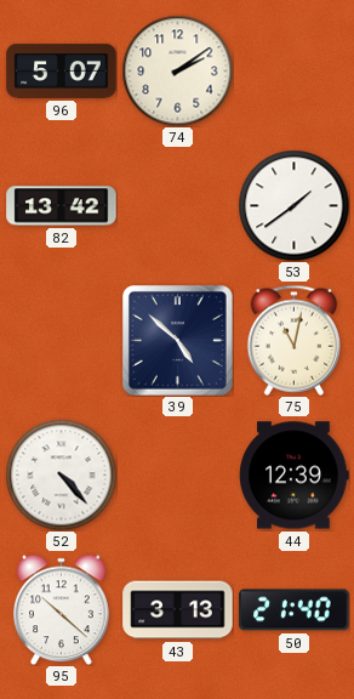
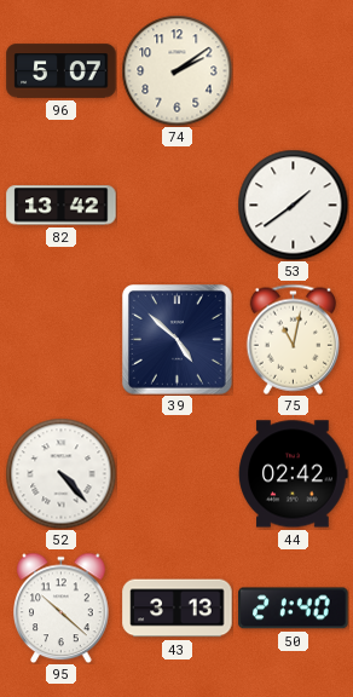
44: 12:39 -> 02:42
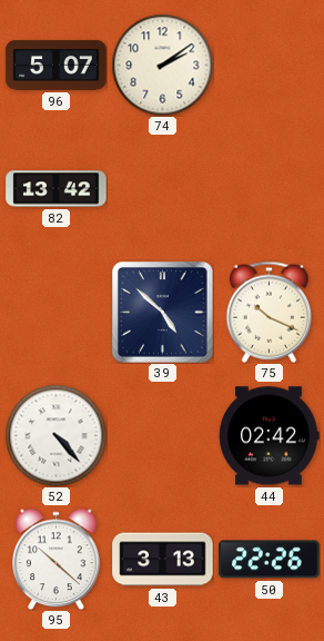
53: 1:39 -> none
75: 11:02 -> 10:19
50: 21:40 -> 22:26
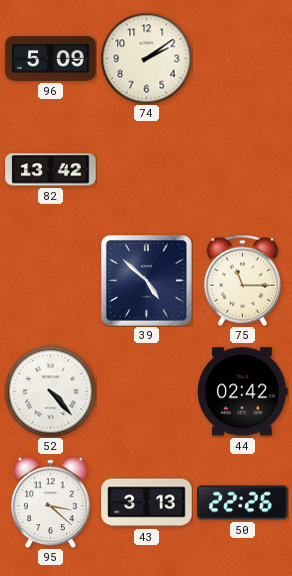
96: 5:07 -> 5:09
75: 10:19 -> 11:15
95: 10:22 -> 3:22
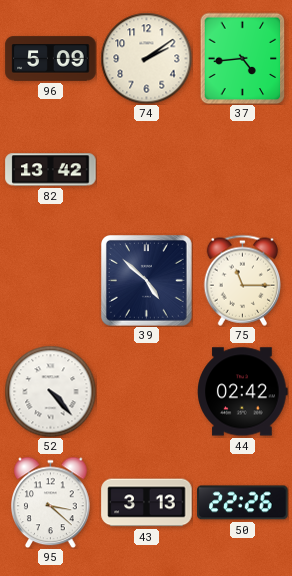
37: none -> 4:44
